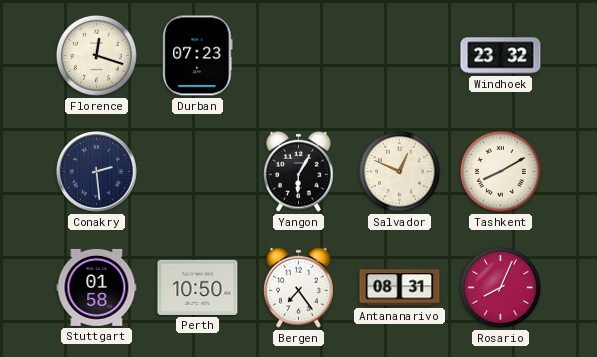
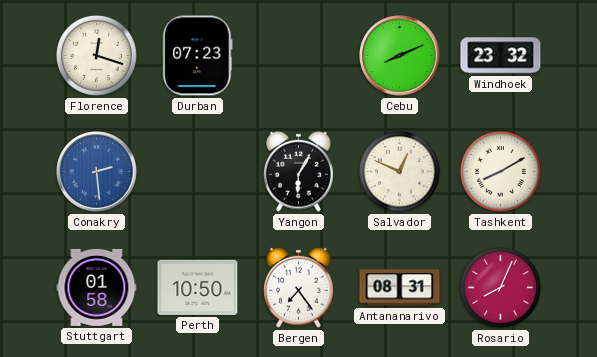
Cebu: none -> 8:11
Conakry dial: navy -> blue
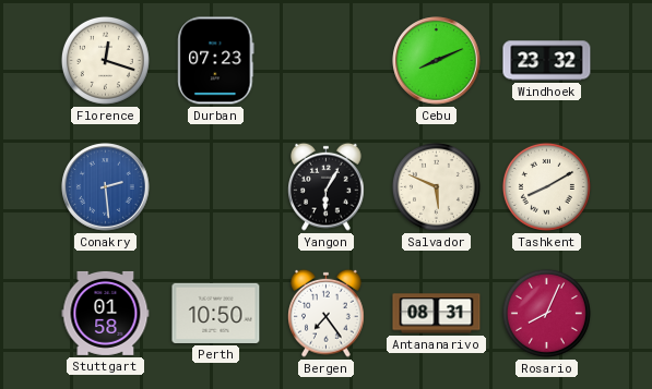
Salvador: 12:49 -> 5:49
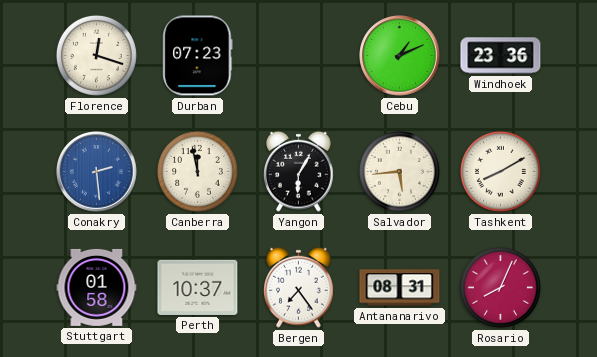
Cebu: 8:11 -> 1:11
Windhoek: 23:32 -> 23:36
Canberra: none -> 11:58
Salvador: 5:49 -> 5:44
Perth: 10:50 -> 10:37
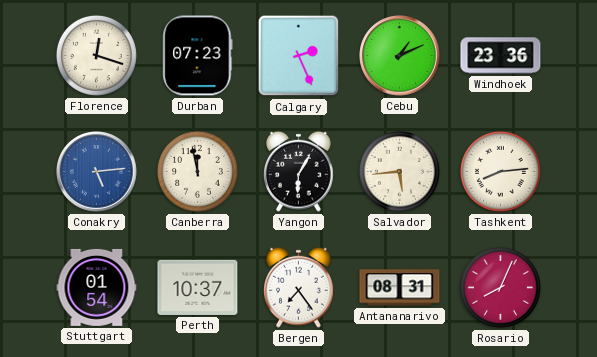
Calgary: none -> 2:26
Conakry: 2:29 -> 5:14
Tashkent: 8:10 -> 8:14
Stuttgart: 01:58 -> 01:54
